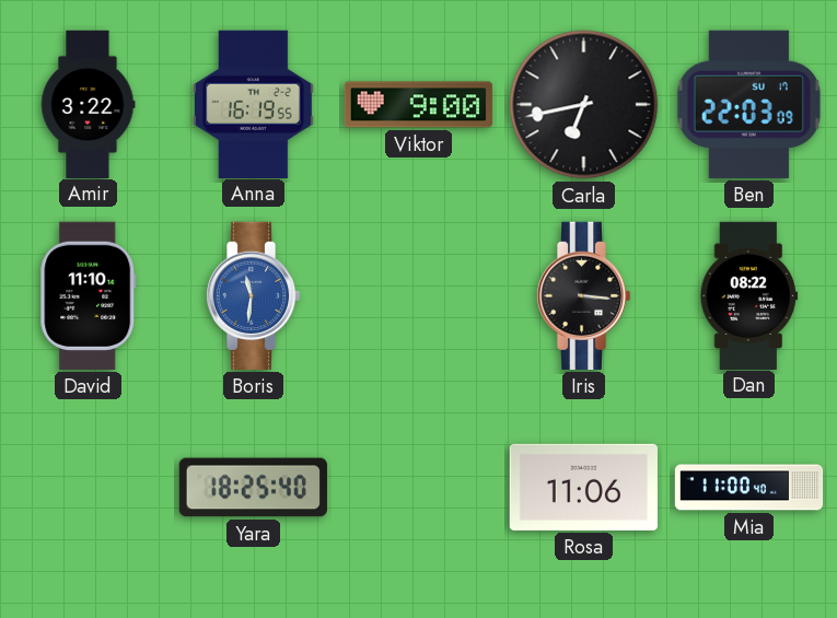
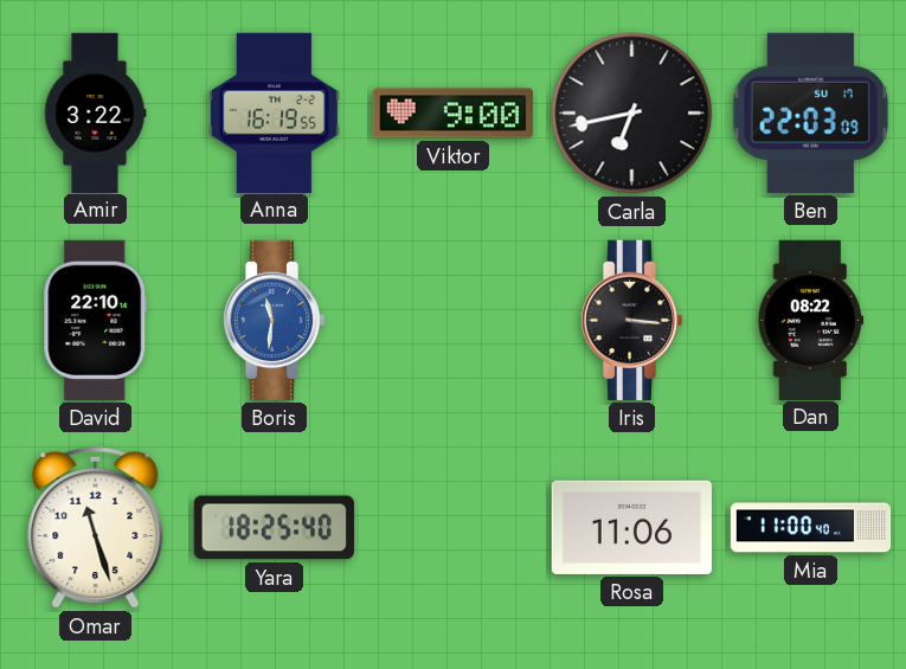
David: 11:10 -> 22:10
Omar: none -> 11:27
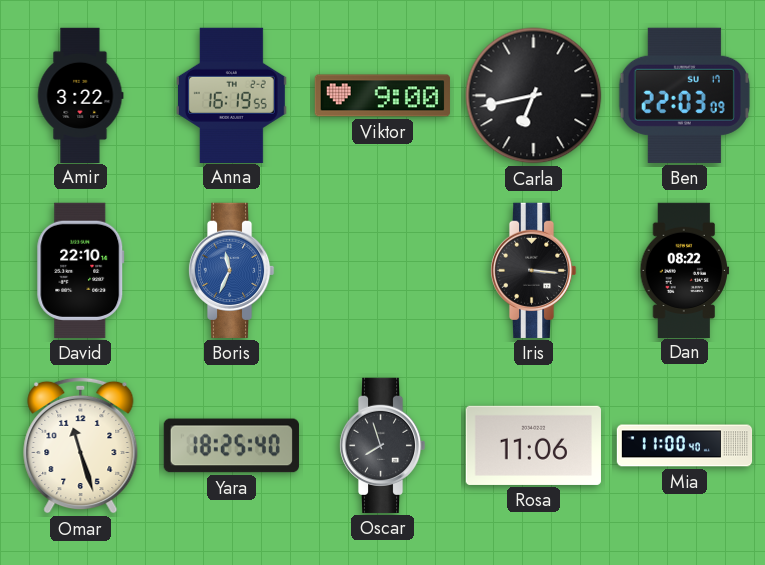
Boris: 11:31 -> 11:34
Oscar: none -> 7:57
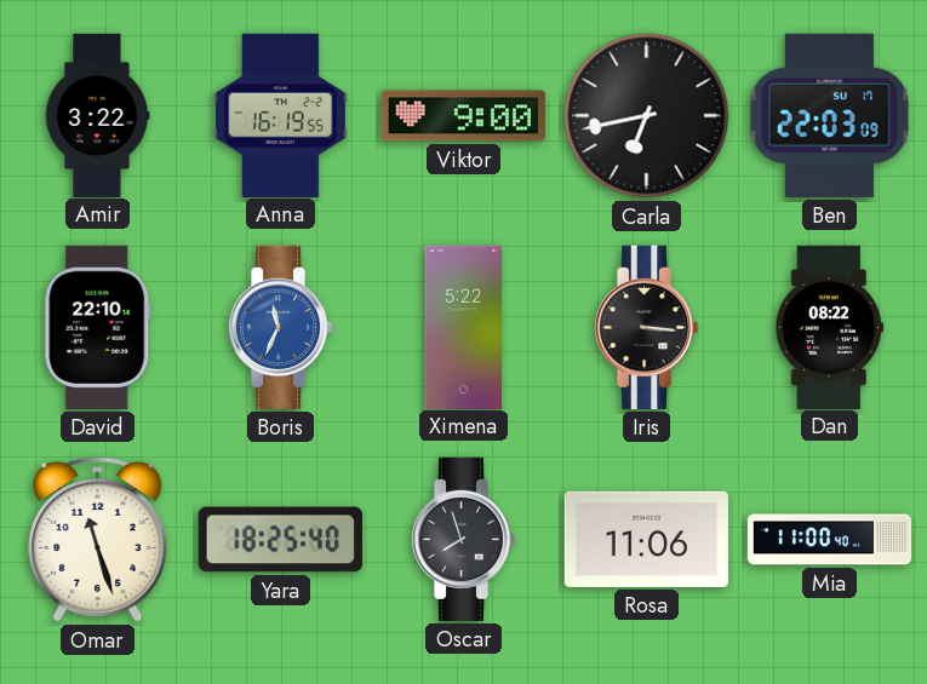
Ximena: none -> 5:22
